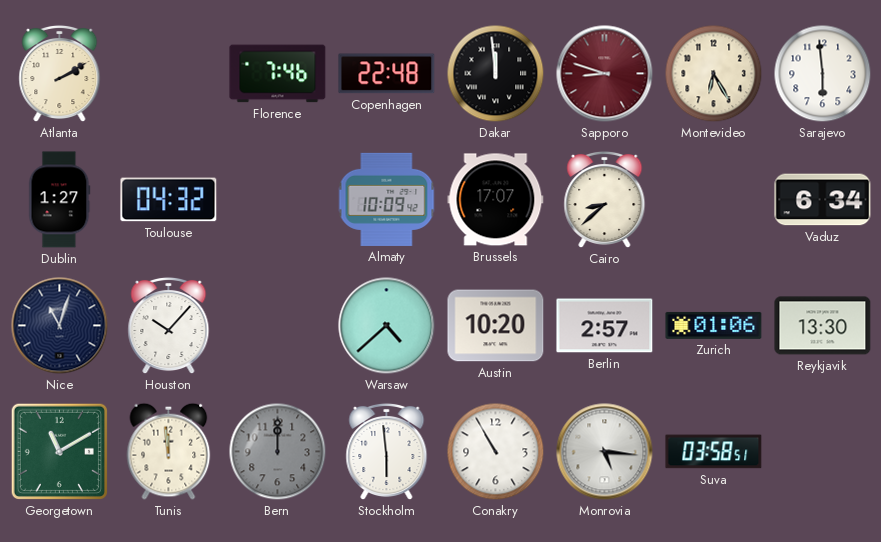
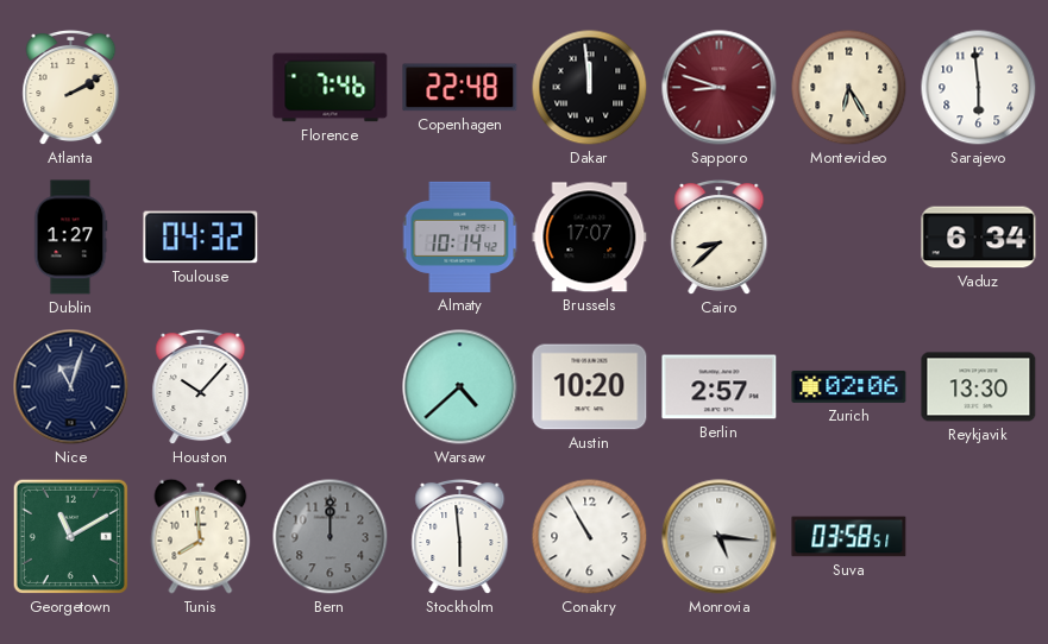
Almaty: 10:09 -> 10:14
Zurich: 01:06 -> 02:06
Tunis: 11:59 -> 7:59
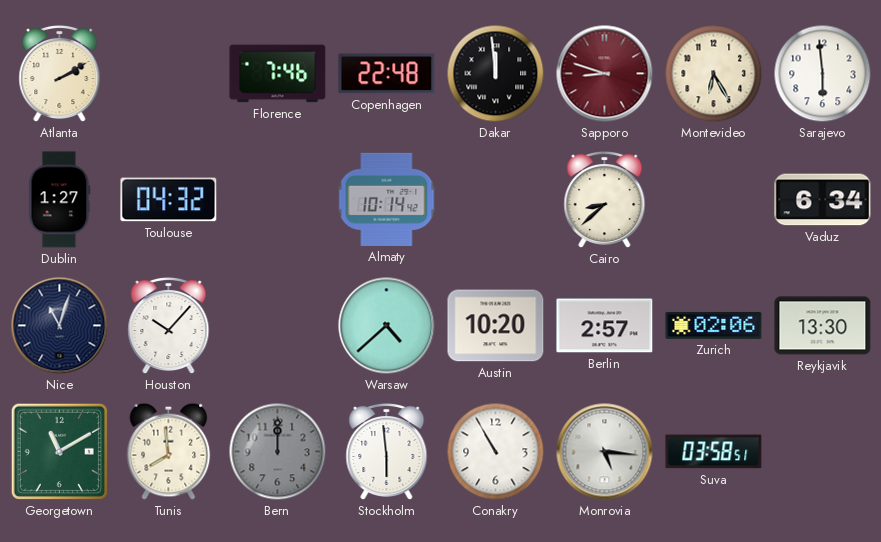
Brussels: 17:07 -> none
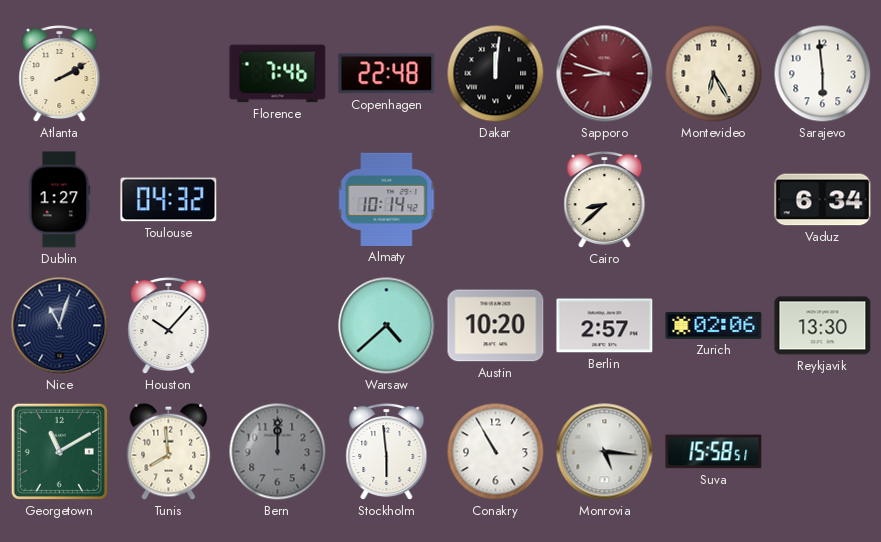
Dakar: 11:59 -> 12:01
Suva: 03:58 -> 15:58
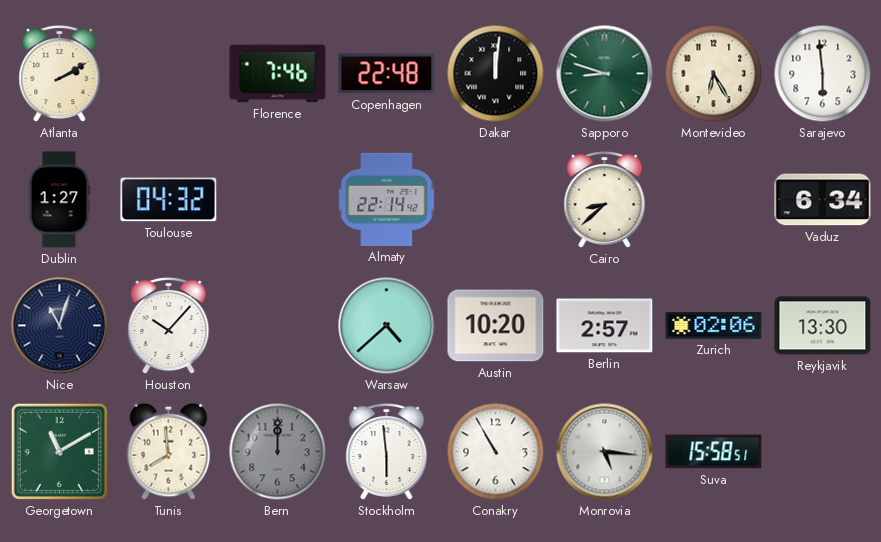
Sapporo dial: burgundy -> green
Almaty: 10:14 -> 22:14
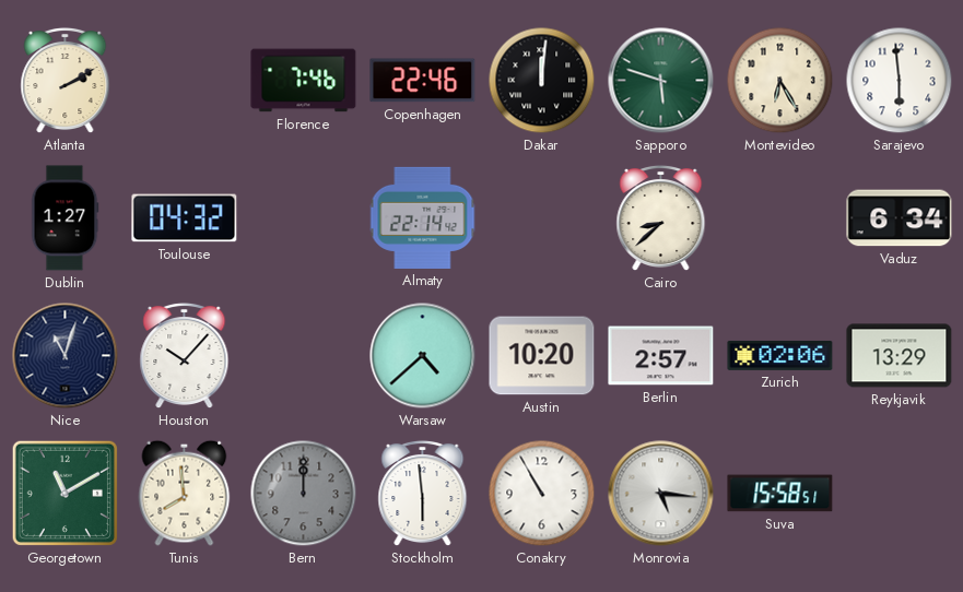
Copenhagen: 22:48 -> 22:46
Sapporo: 8:48 -> 5:48
Reykjavik: 13:30 -> 13:29
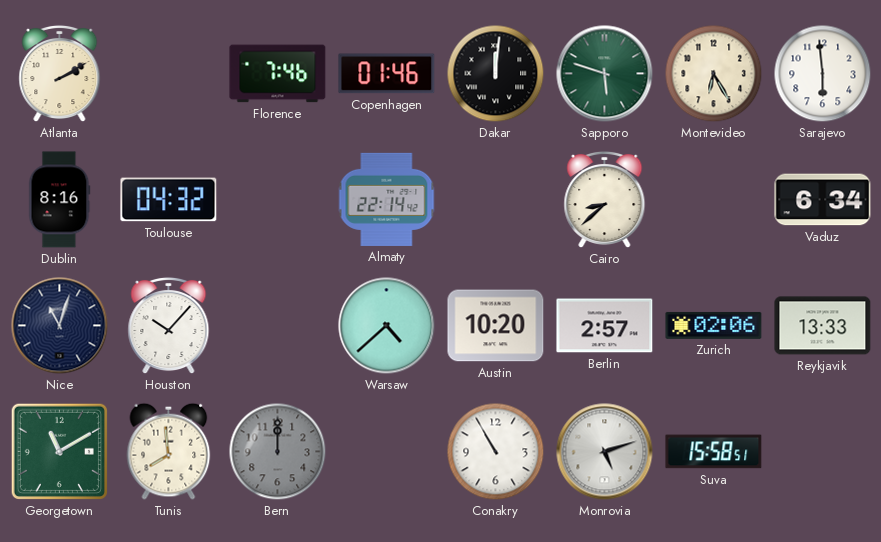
Copenhagen: 22:46 -> 01:46
Dublin: 1:27 -> 8:16
Reykjavik: 13:29 -> 13:33
Stockholm: 5:59 -> none
Monrovia: 5:16 -> 5:12
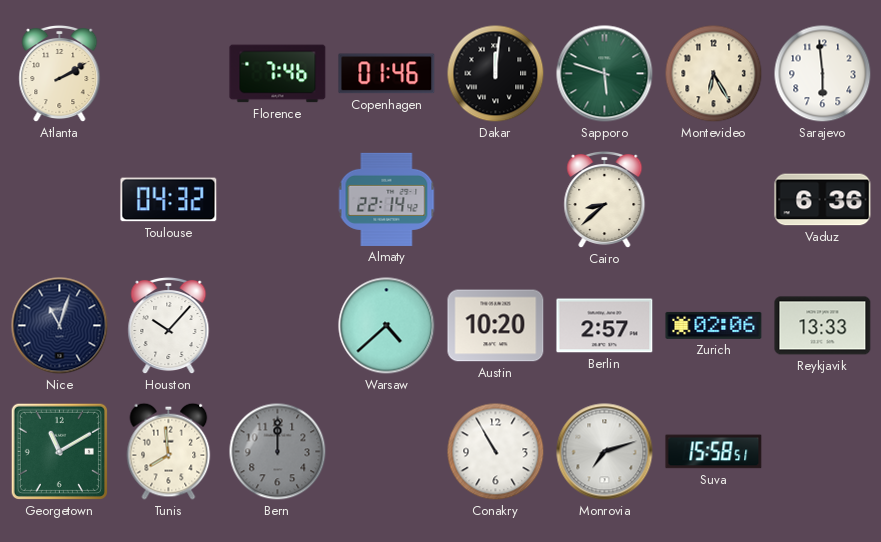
Dublin: 8:16 -> none
Vaduz: 6:34 -> 6:36
Monrovia: 5:12 -> 7:12
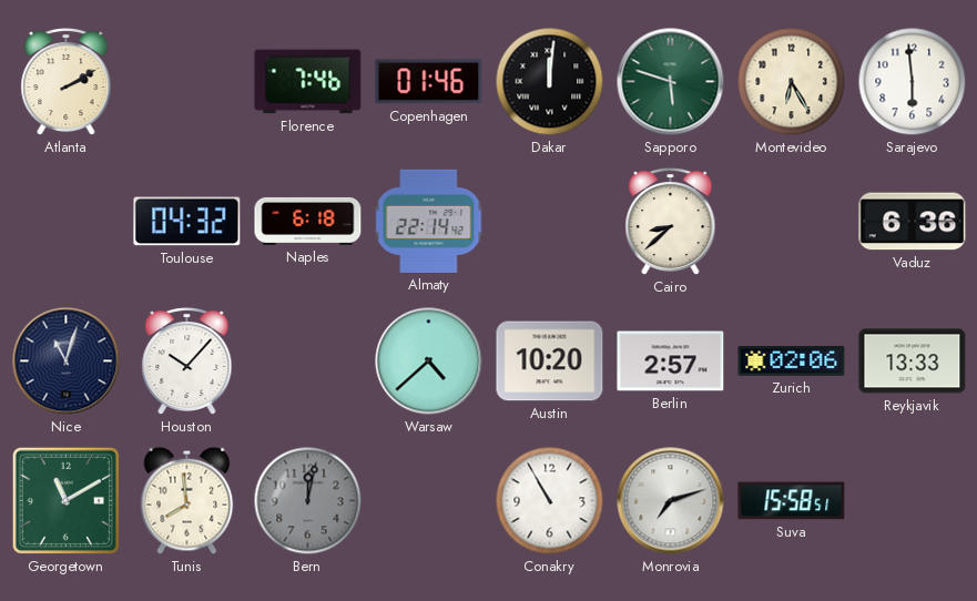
Naples: none -> 6:18
Bern: 12:00 -> 12:02
